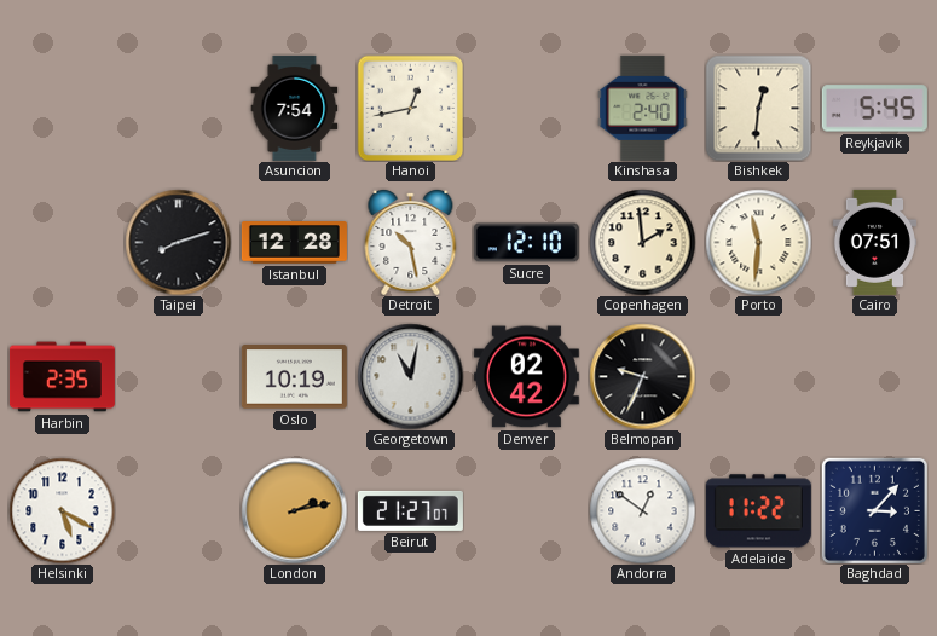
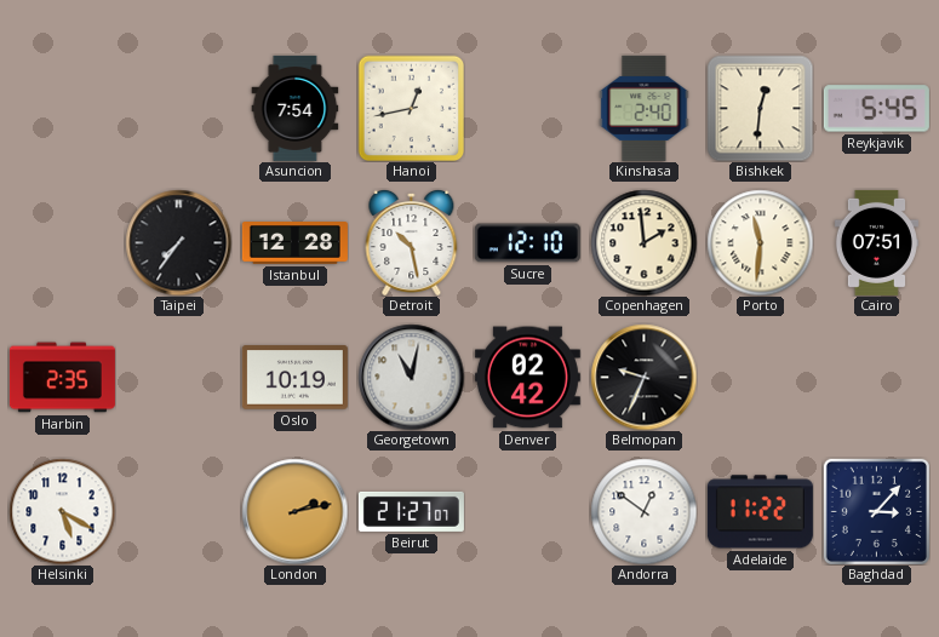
Taipei: 8:12 -> 7:36
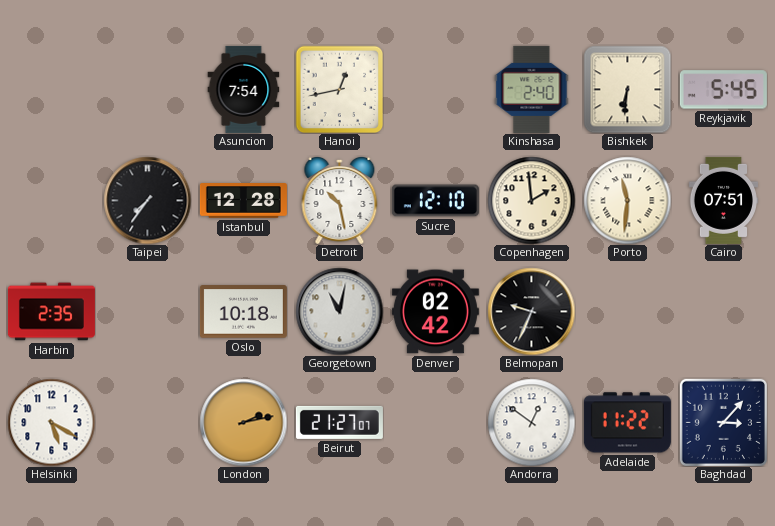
Bishkek: 12:31 -> 6:31
Oslo: 10:19 -> 10:18
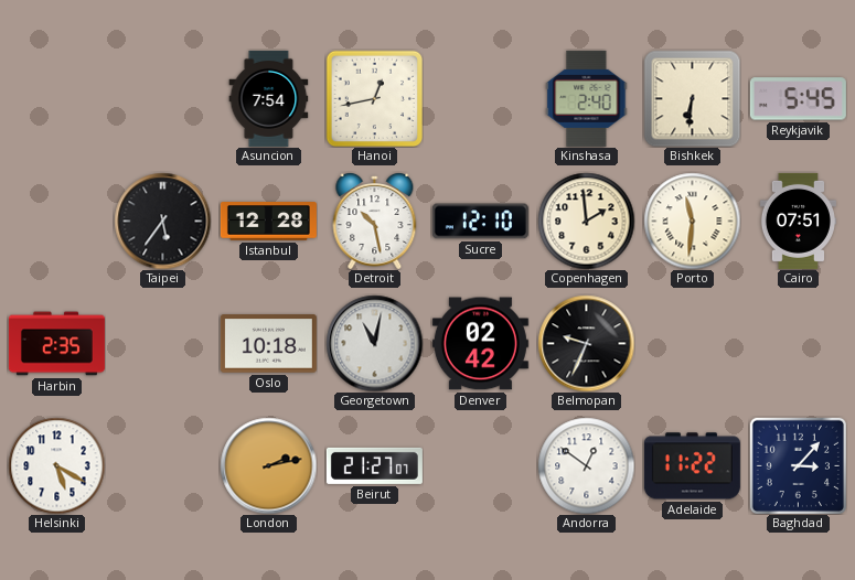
Taipei: 7:36 -> 5:36
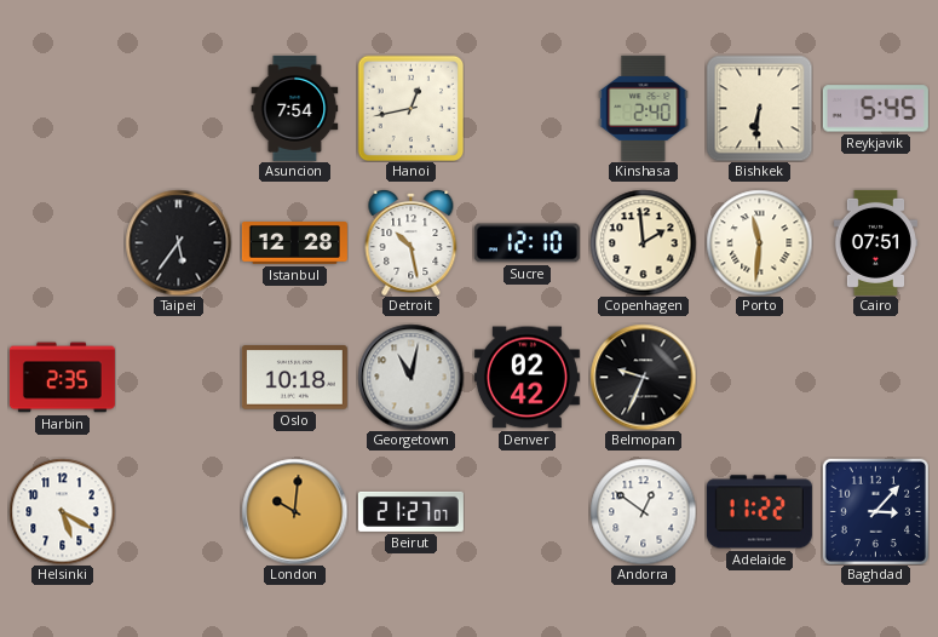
London: 2:13 -> 10:01
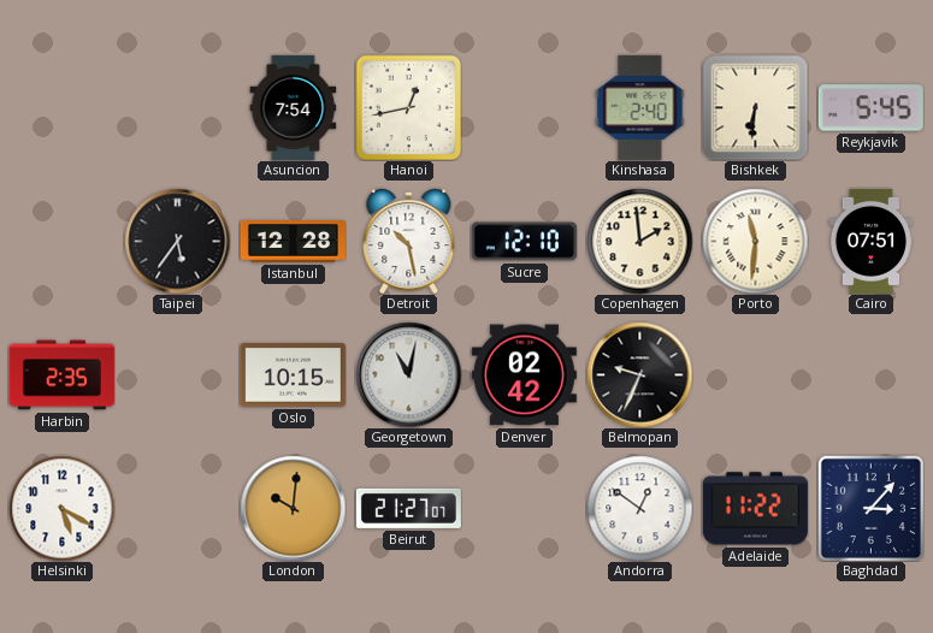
Oslo: 10:18 -> 10:15
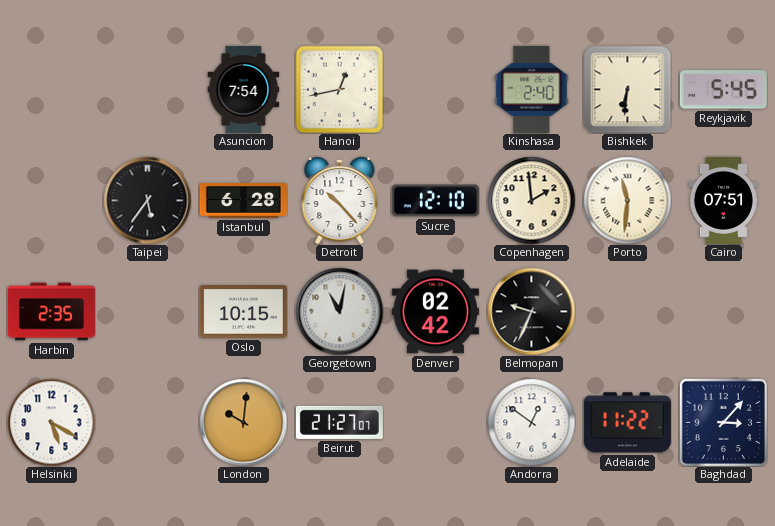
Istanbul: 12:28 -> 6:28
Detroit: 10:28 -> 10:23
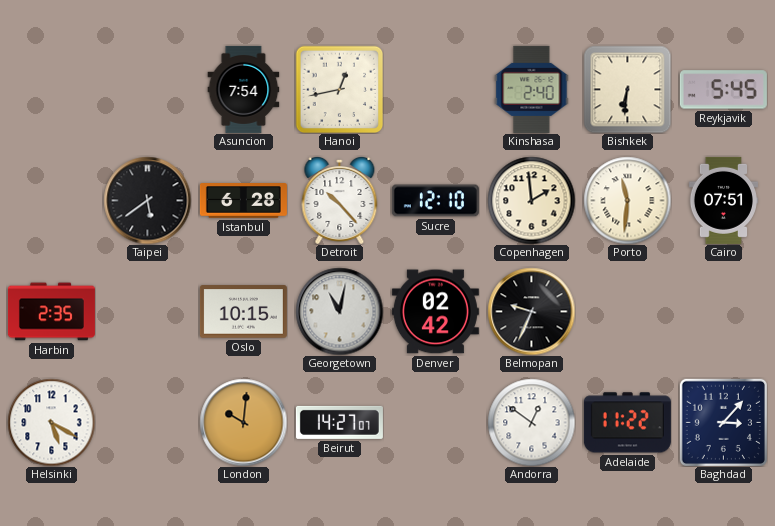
Taipei: 5:36 -> 5:39
Beirut: 21:27 -> 14:27
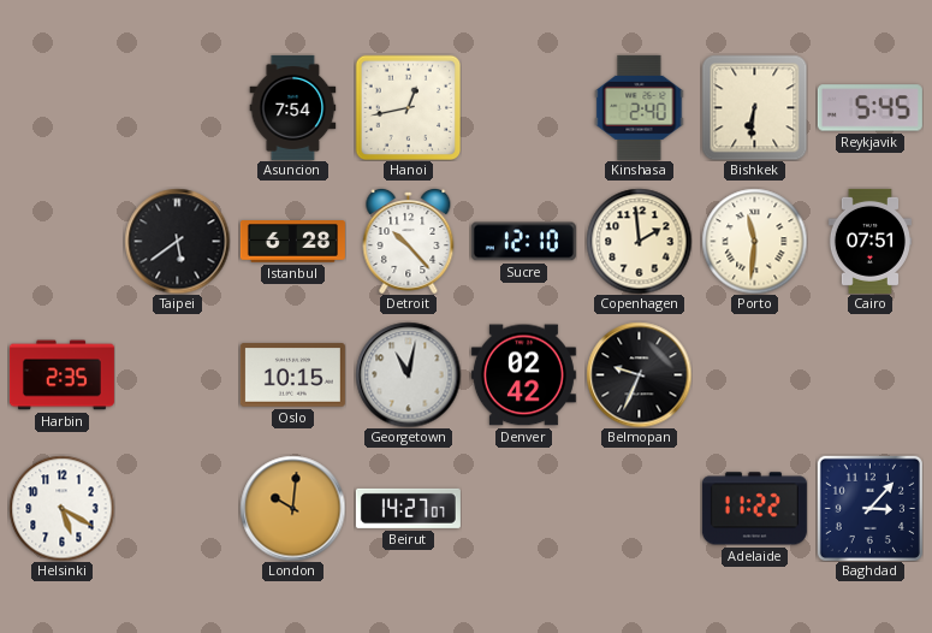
Andorra: 12:51 -> none
